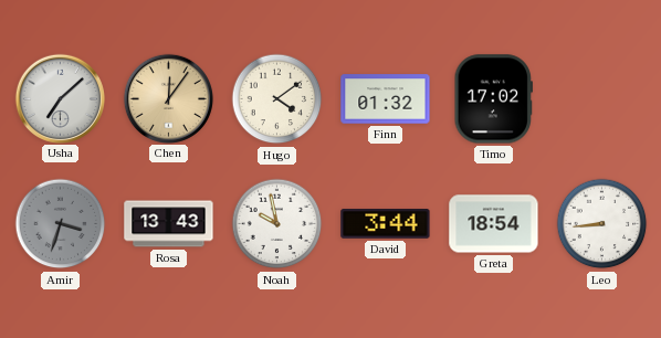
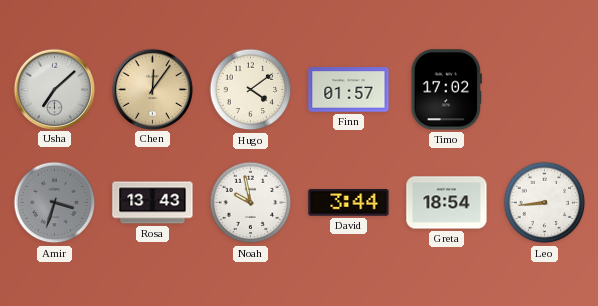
Finn: 01:32 -> 01:57
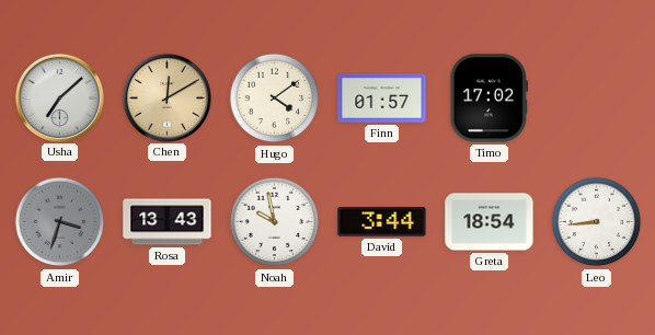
Chen: 12:06 -> 12:10
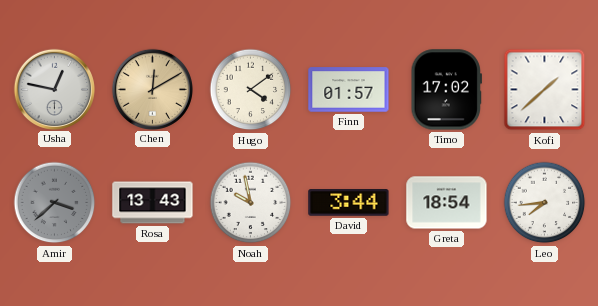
Usha: 7:08 -> 12:47
Kofi: none -> 1:38
Amir: 3:33 -> 3:38
Leo: 8:44 -> 7:44
